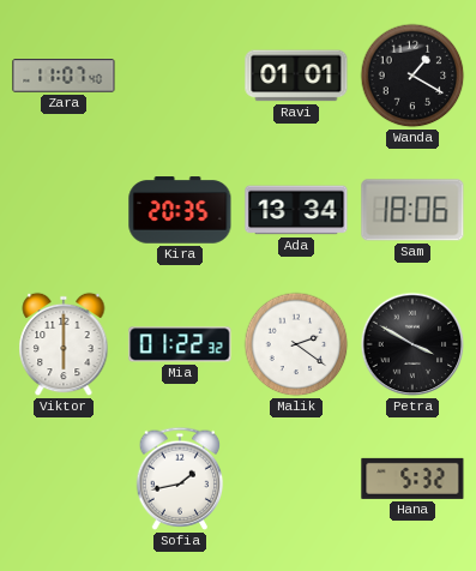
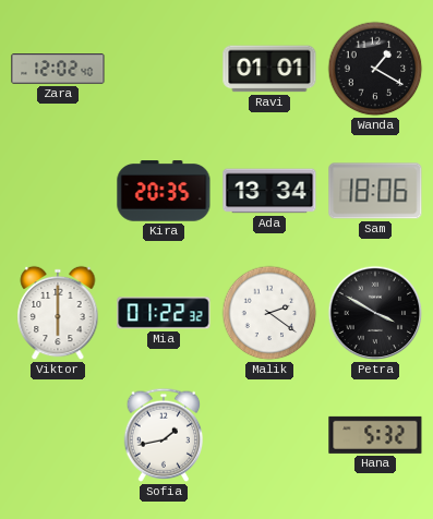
Zara: 11:07 -> 12:02
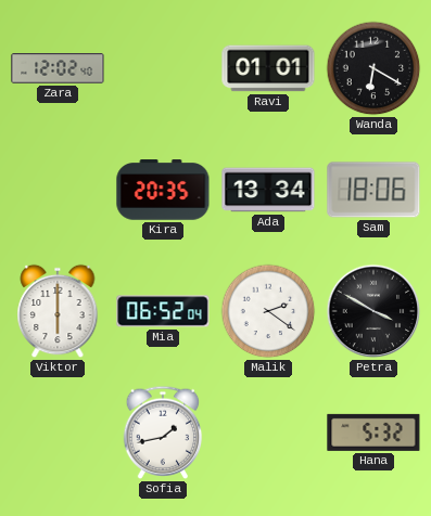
Wanda: 1:20 -> 6:20
Mia: 01:22 -> 06:52
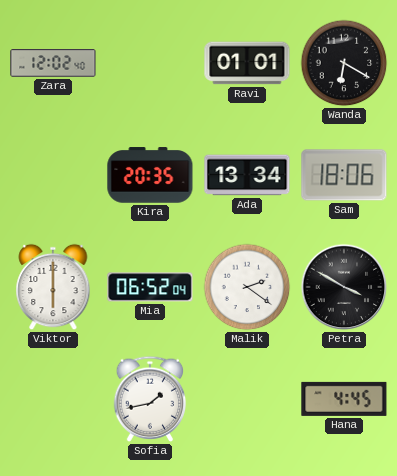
Hana: 5:32 -> 4:45
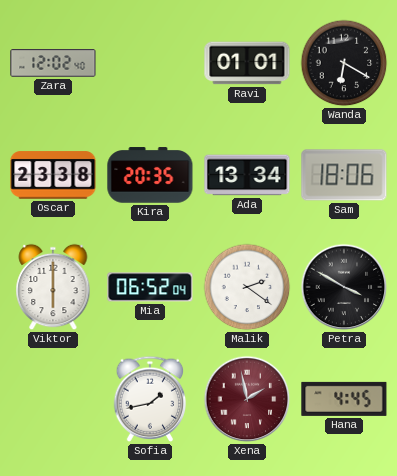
Oscar: none -> 23:38
Xena: none -> 1:58
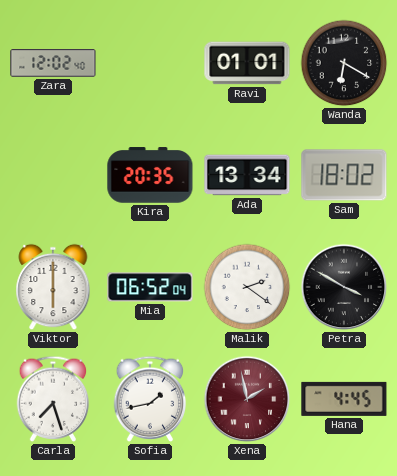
Oscar: 23:38 -> none
Sam: 18:06 -> 18:02
Carla: none -> 7:27
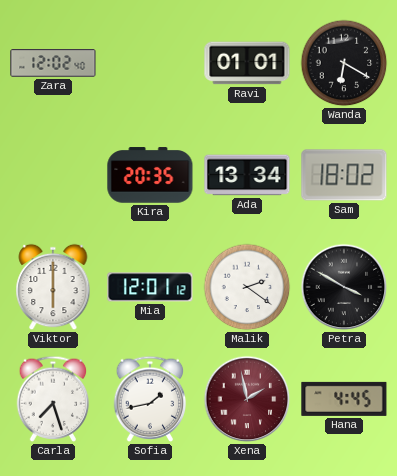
Mia: 06:52 -> 12:01
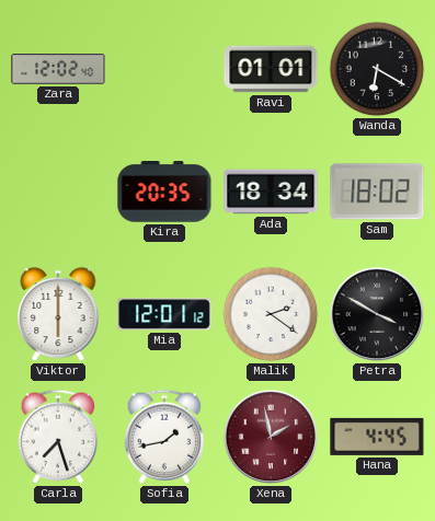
Ada: 13:34 -> 18:34
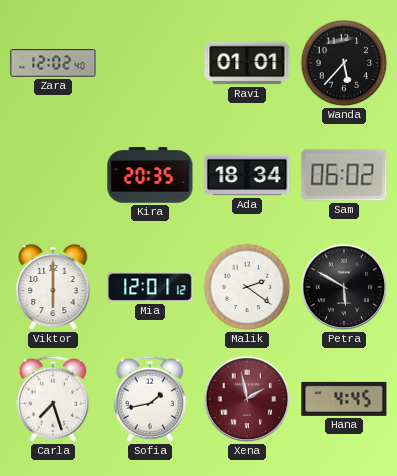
Wanda: 6:20 -> 5:37
Sam: 18:02 -> 06:02
Petra: 3:50 -> 5:50
